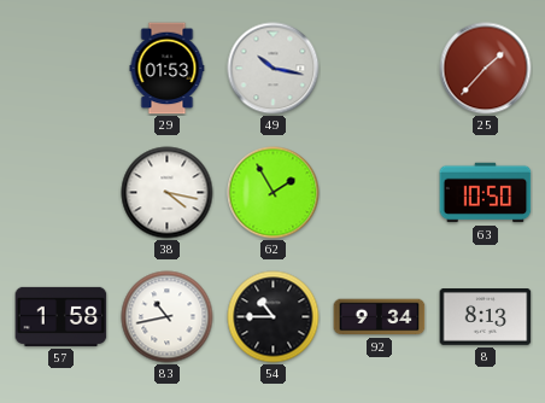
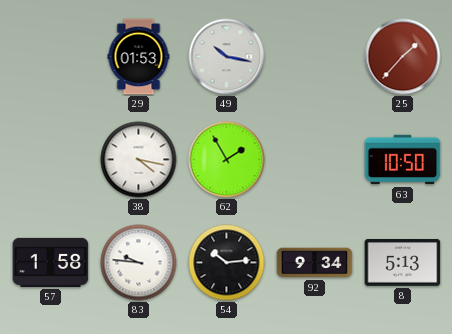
83: 10:43 -> 9:46
54: 10:45 -> 10:14
8: 8:13 -> 5:13
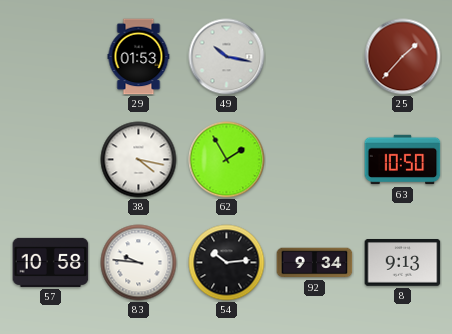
57: 1:58 -> 10:58
8: 5:13 -> 9:13
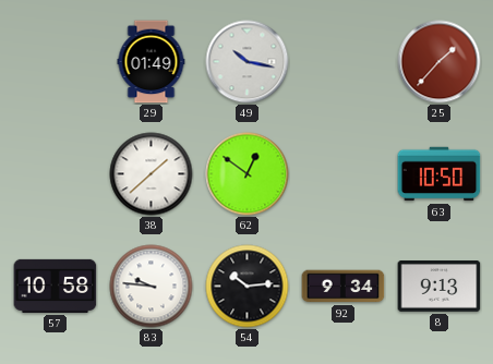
29: 01:53 -> 01:49
38: 4:17 -> 1:38
62: 1:55 -> 12:51
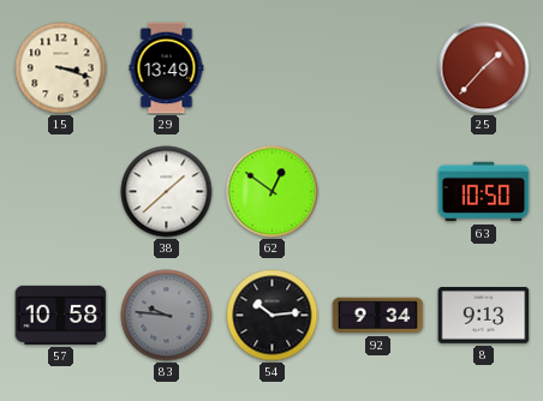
15: none -> 3:18
29: 01:49 -> 13:49
49: 10:17 -> none
83 dial: white -> grey
